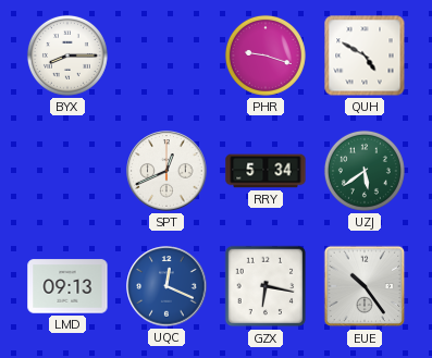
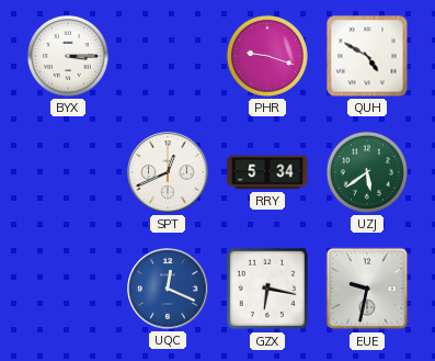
BYX: 8:15 -> 3:15
LMD: 09:13 -> none
EUE: 10:24 -> 9:32
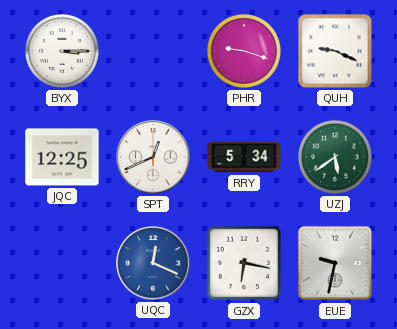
QUH: 4:50 -> 9:19
JQC: none -> 12:25
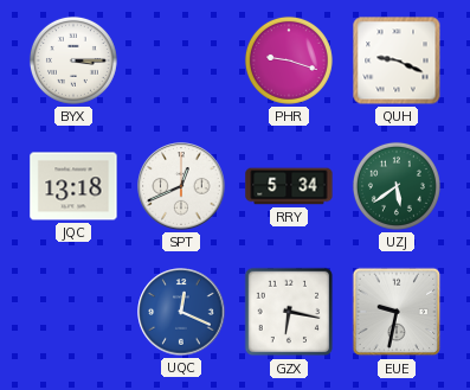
JQC: 12:25 -> 13:18
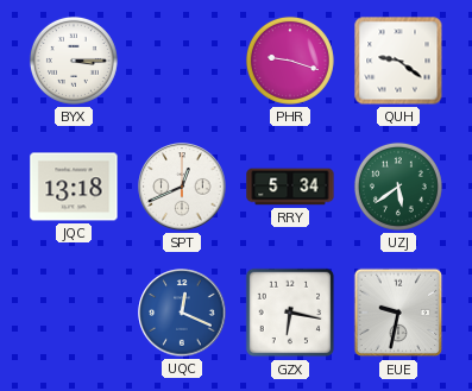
QUH: 9:19 -> 9:21
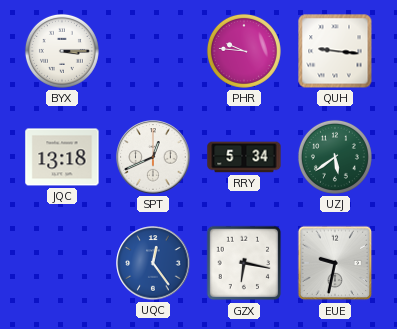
PHR: 9:18 -> 9:46
QUH: 9:21 -> 9:16
UQC: 12:19 -> 12:24
